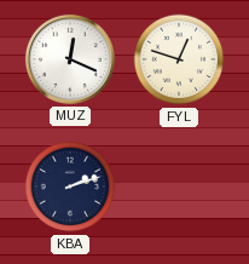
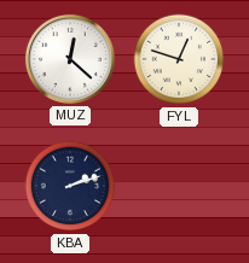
MUZ: 12:19 -> 12:22
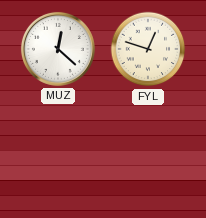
KBA: 2:12 -> none
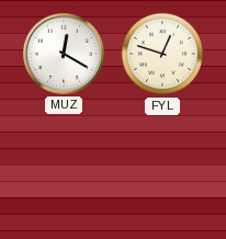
MUZ: 12:22 -> 12:20
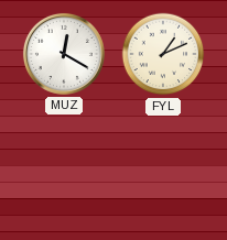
FYL: 12:48 -> 1:11
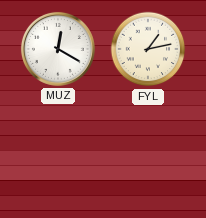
FYL: 1:11 -> 1:13
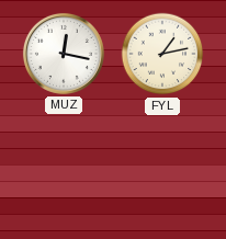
MUZ: 12:20 -> 12:17
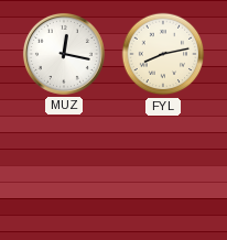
FYL: 1:13 -> 8:13
